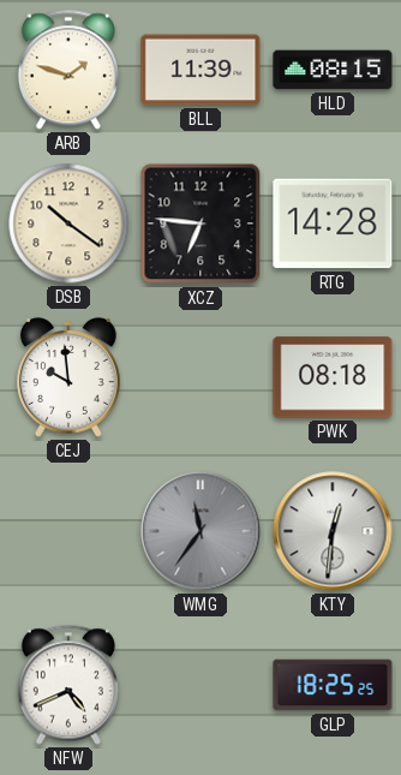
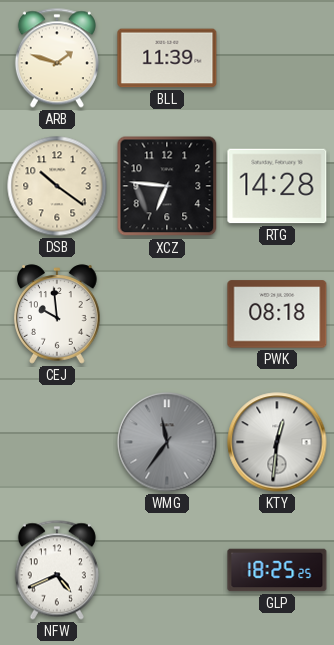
HLD: 08:15 -> none
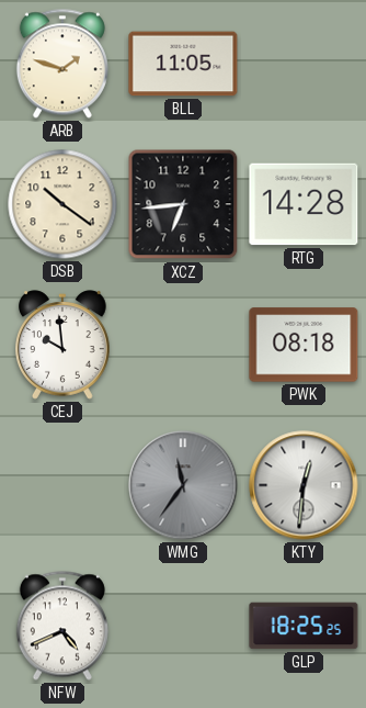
BLL: 11:39 -> 11:05
XCZ: 6:46 -> 6:44
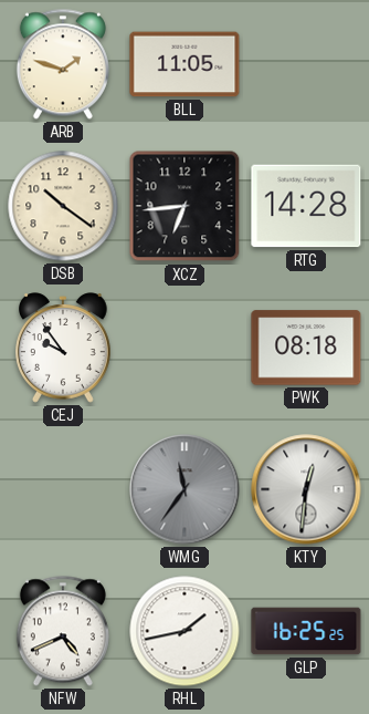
CEJ: 9:59 -> 9:54
RHL: none -> 1:43
GLP: 18:25 -> 16:25
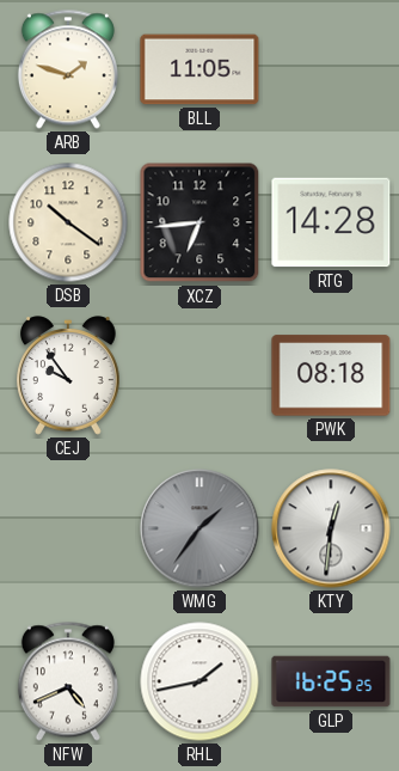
WMG: 11:36 -> 1:36
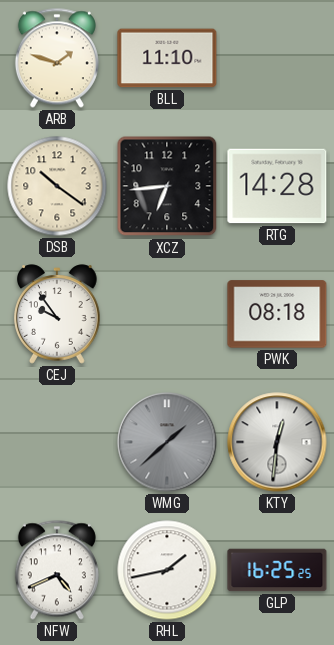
BLL: 11:05 -> 11:10
WMG: 1:36 -> 1:38
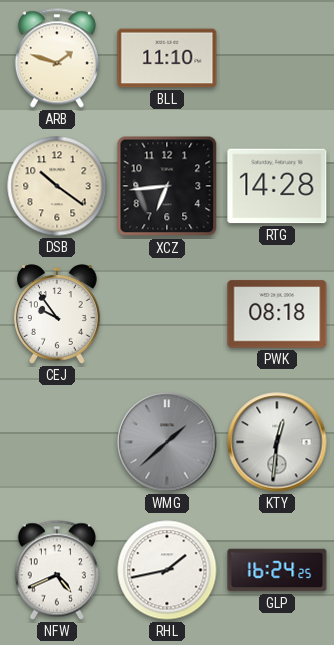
GLP: 16:25 -> 16:24
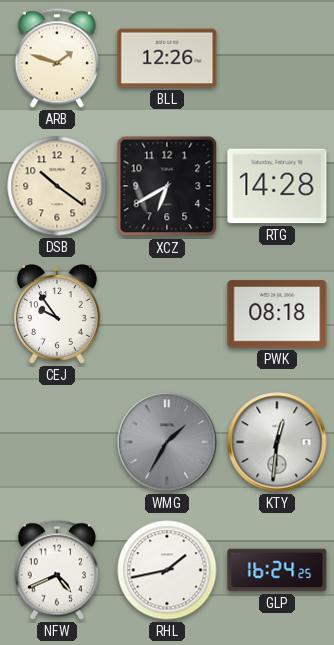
BLL: 11:10 -> 12:26
XCZ: 6:44 -> 6:40
WMG: 1:38 -> 1:35
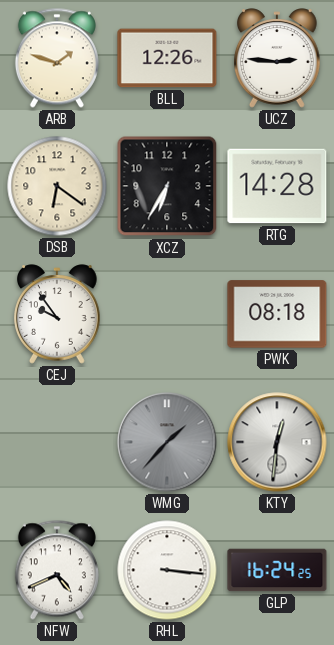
UCZ: none -> 2:46
DSB: 10:21 -> 6:21
XCZ: 6:40 -> 6:35
WMG: 1:35 -> 1:37
RHL: 1:43 -> 3:16
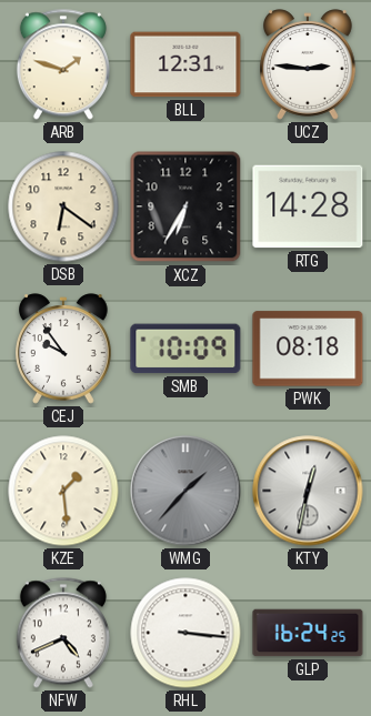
BLL: 12:26 -> 12:31
SMB: none -> 10:09
KZE: none -> 1:29
KTY: 12:31 -> 12:32
